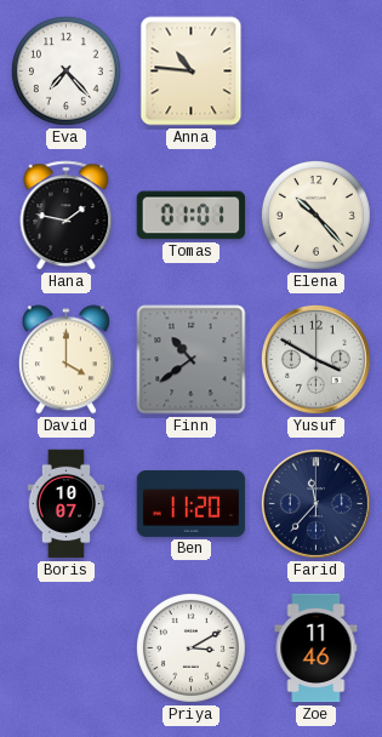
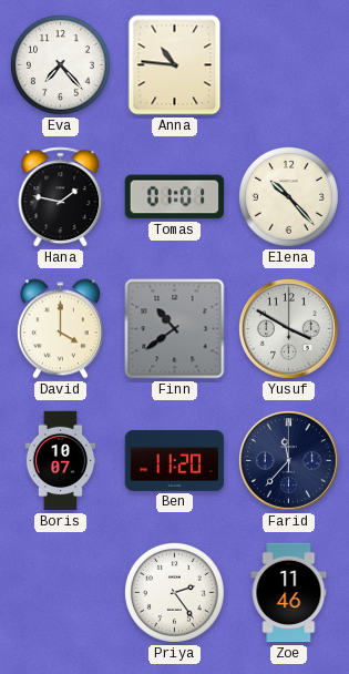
Priya: 3:10 -> 2:24
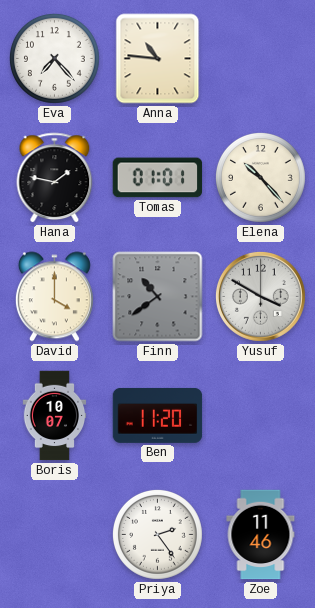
Farid: 11:37 -> none
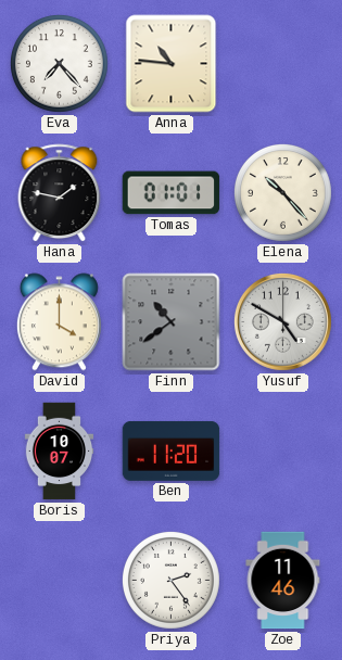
Yusuf: 3:50 -> 4:50
